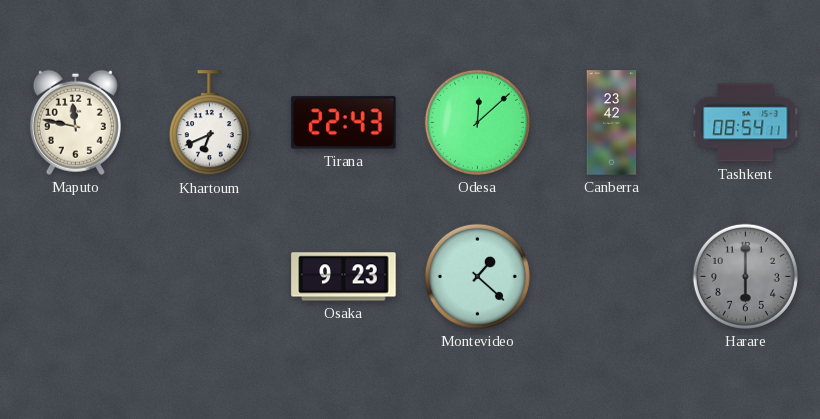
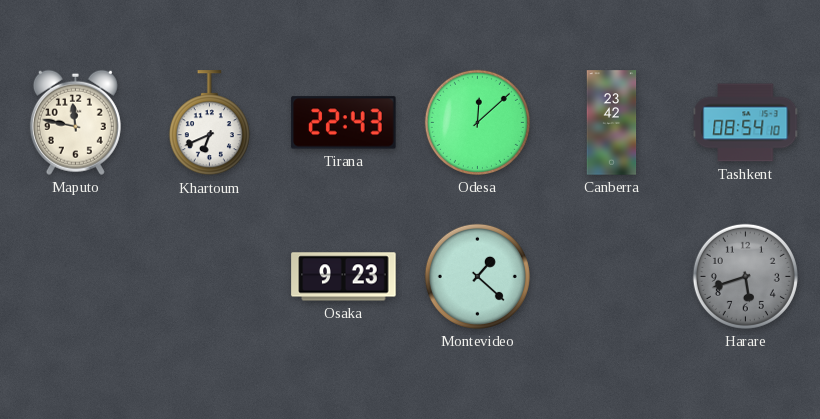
Tashkent: 08:54:11 -> 08:54:10
Harare: 6:00 -> 5:42
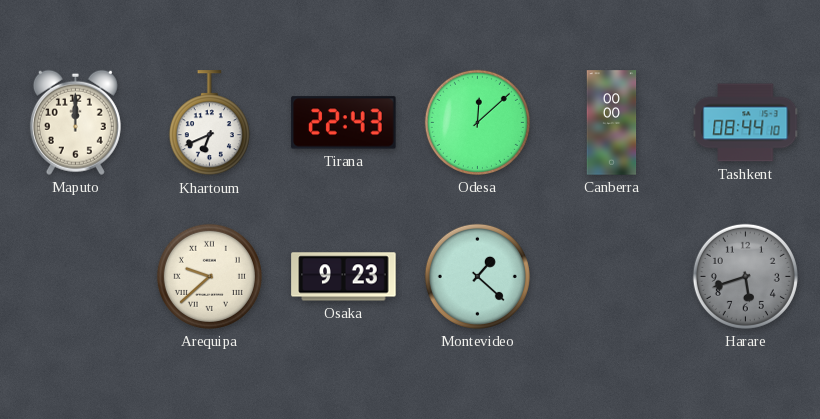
Maputo: 11:47 -> 12:00
Canberra: 23:42 -> 00:00
Tashkent: 08:54 -> 08:44
Arequipa: none -> 9:38
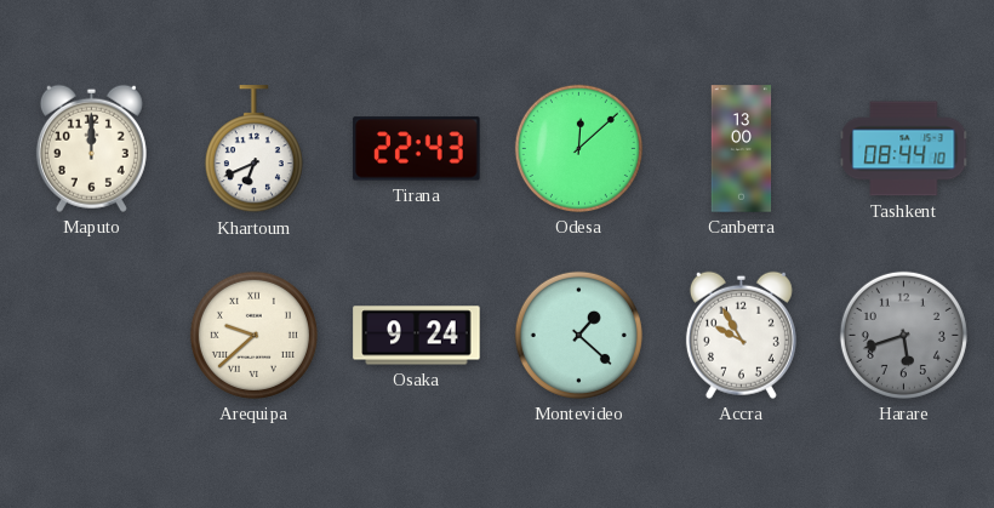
Canberra: 00:00 -> 13:00
Osaka: 9:23 -> 9:24
Accra: none -> 9:55
